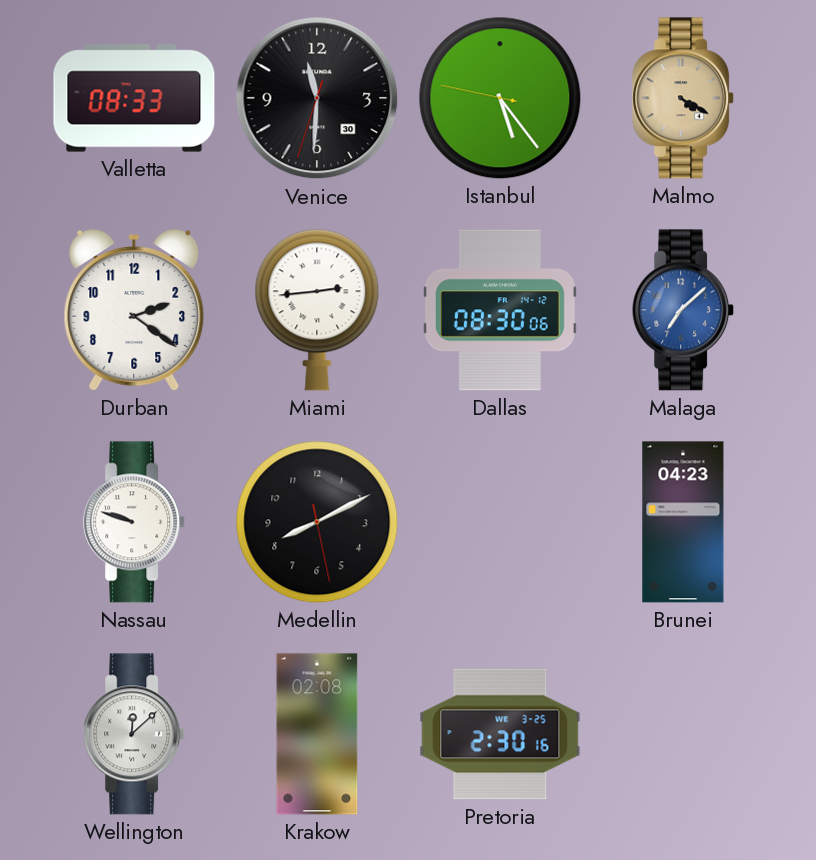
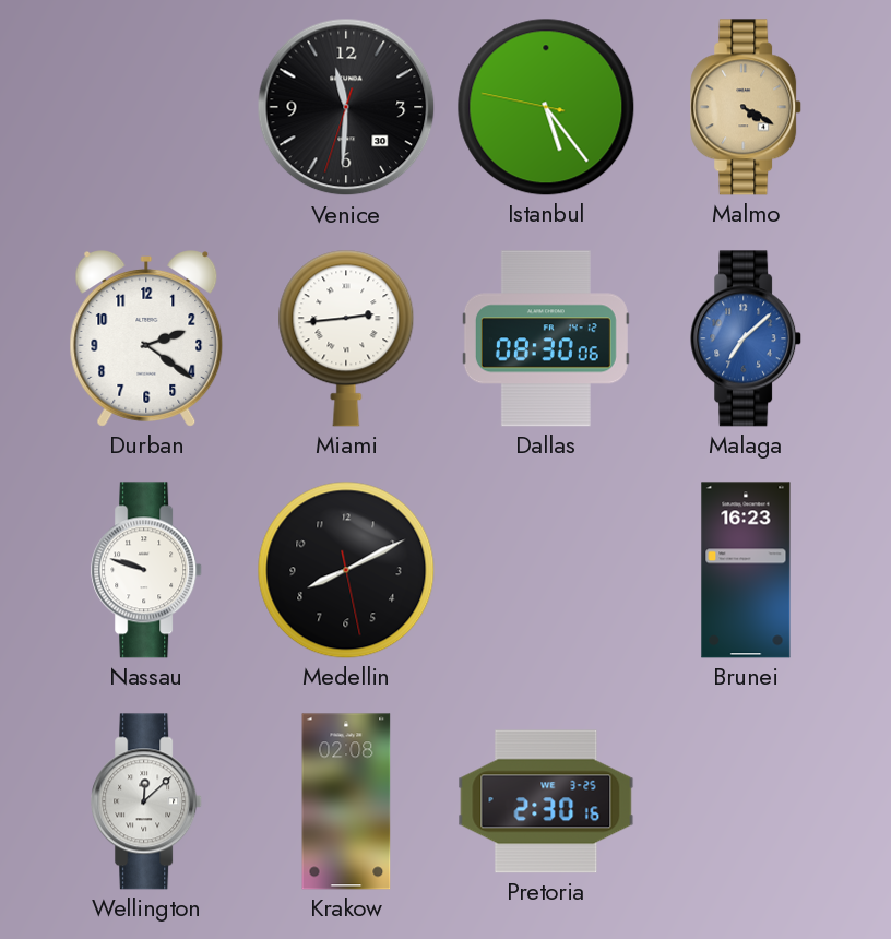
Valletta: 08:33 -> none
Brunei: 04:23 -> 16:23
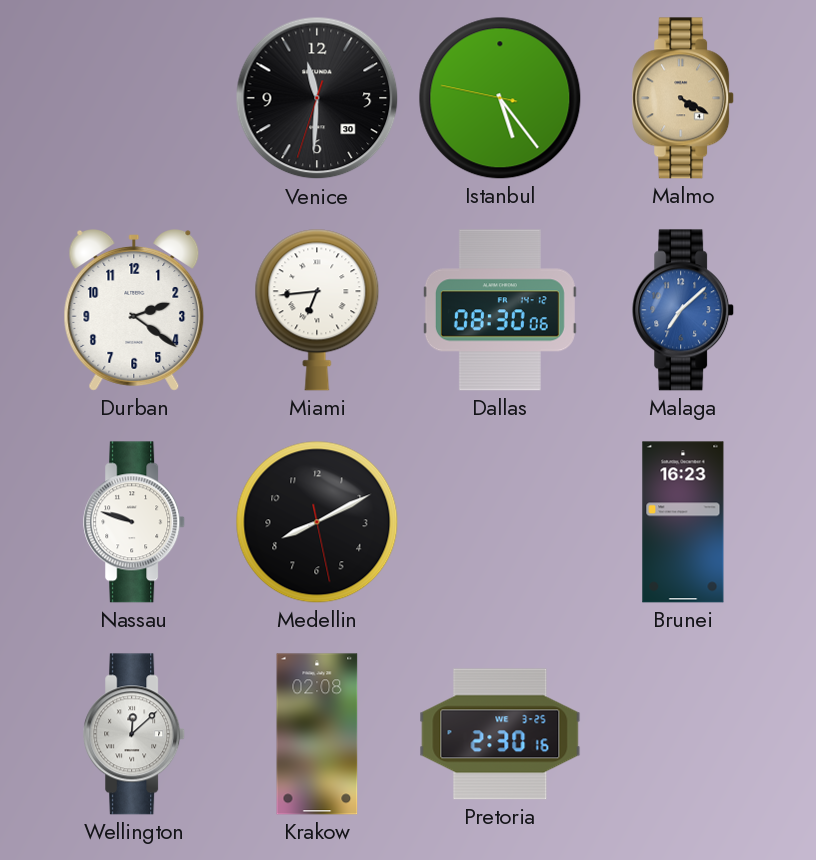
Miami: 2:44 -> 6:44
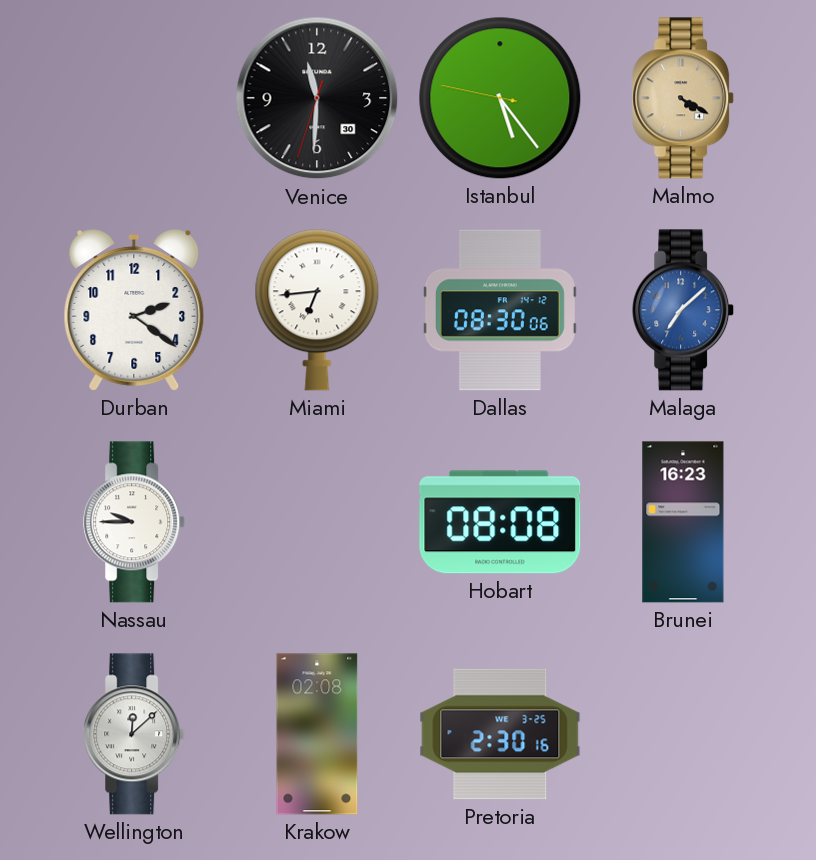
Nassau: 9:48 -> 9:45
Medellin: 8:10 -> none
Hobart: none -> 08:08
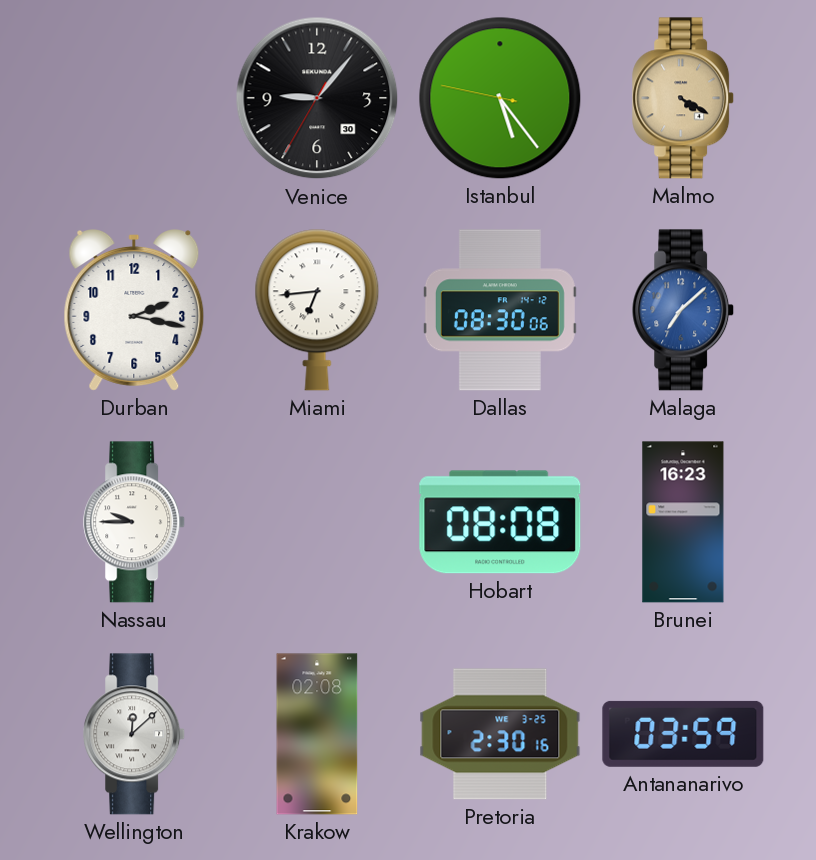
Venice: 11:30 -> 9:06
Durban: 2:21 -> 2:17
Antananarivo: none -> 03:59
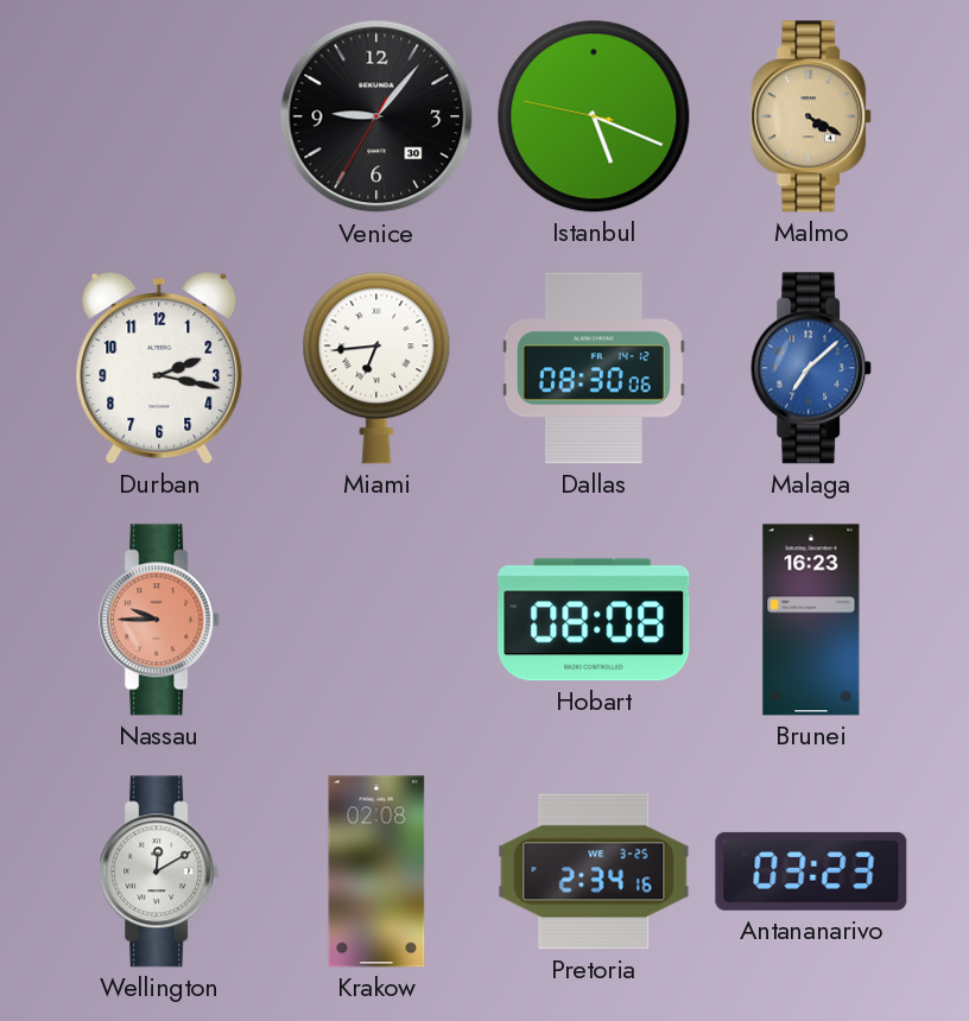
Istanbul: 5:23 -> 5:18
Nassau dial: white -> salmon
Wellington: 12:08 -> 12:10
Pretoria: 2:30 -> 2:34
Antananarivo: 03:59 -> 03:23
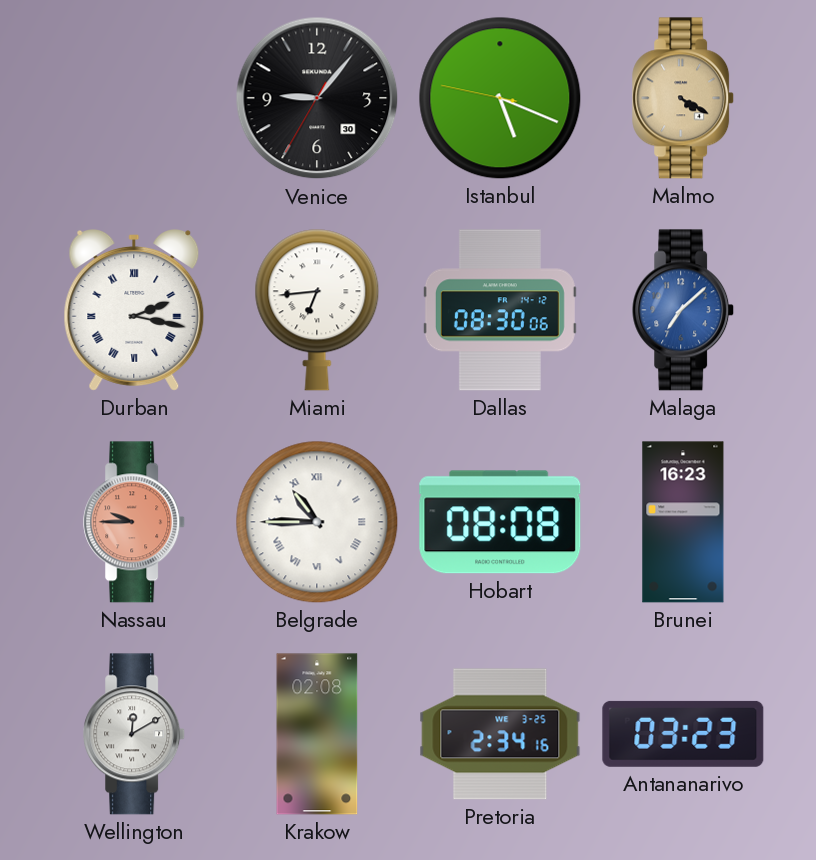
Durban numerals: Arabic -> Roman
Belgrade: none -> 10:45
